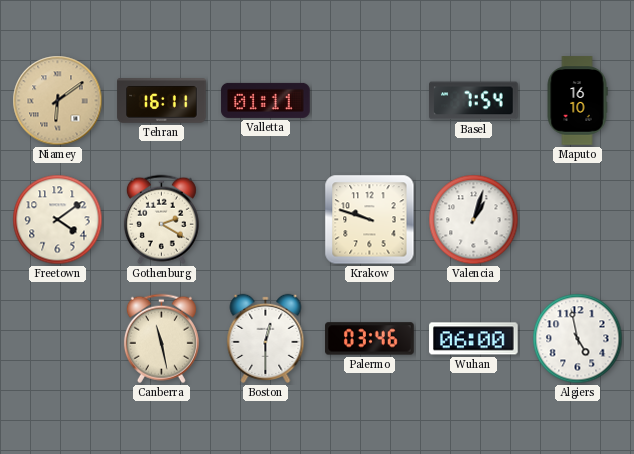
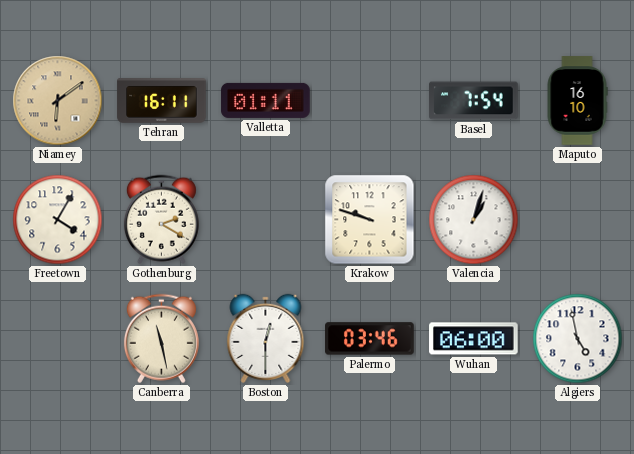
Freetown: 4:09 -> 4:05
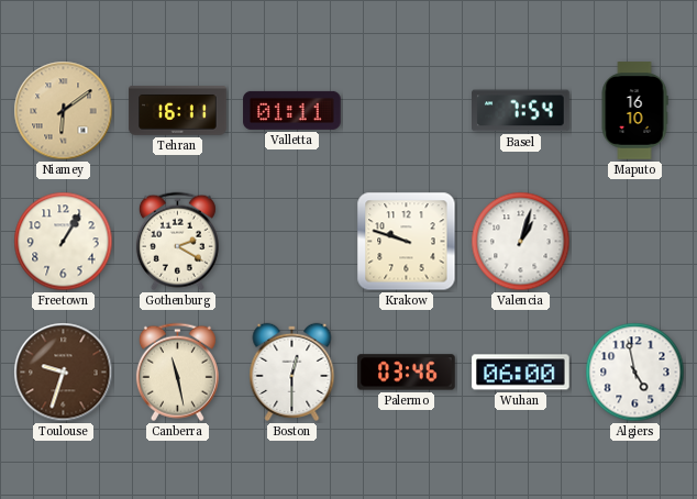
Freetown: 4:05 -> 1:05
Toulouse: none -> 9:33
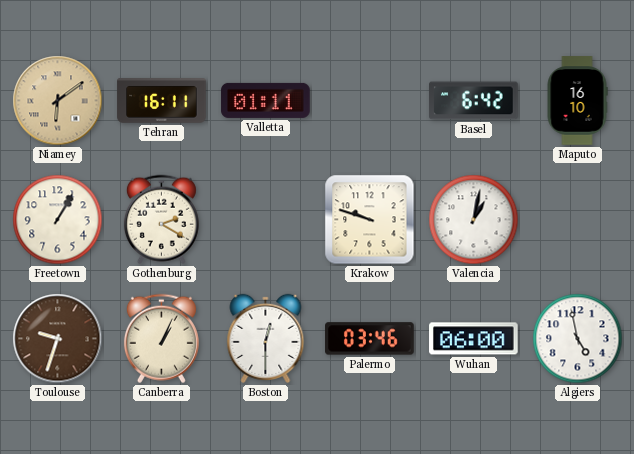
Basel: 7:54 -> 6:42
Valencia: 1:03 -> 1:02
Canberra: 11:28 -> 1:04
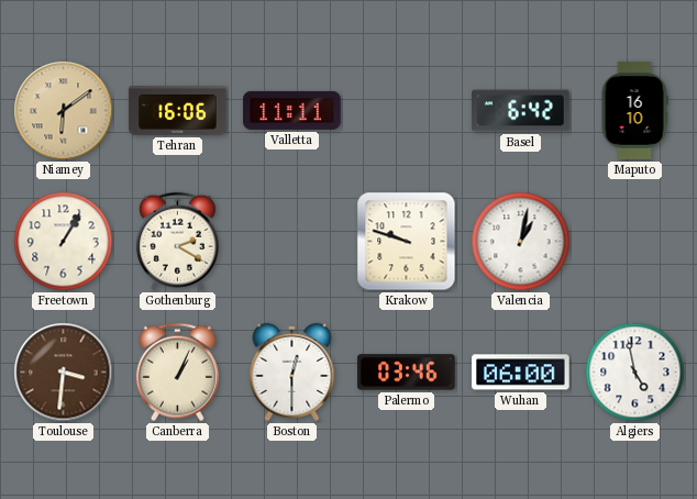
Tehran: 16:11 -> 16:06
Valletta: 01:11 -> 11:11
Toulouse: 9:33 -> 3:31
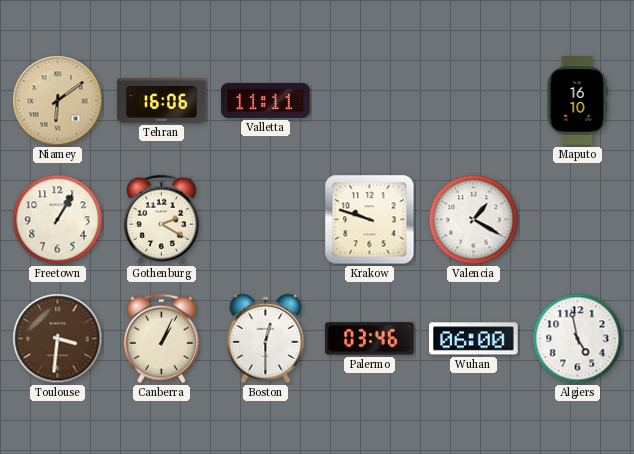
Basel: 6:42 -> none
Valencia: 1:02 -> 1:20
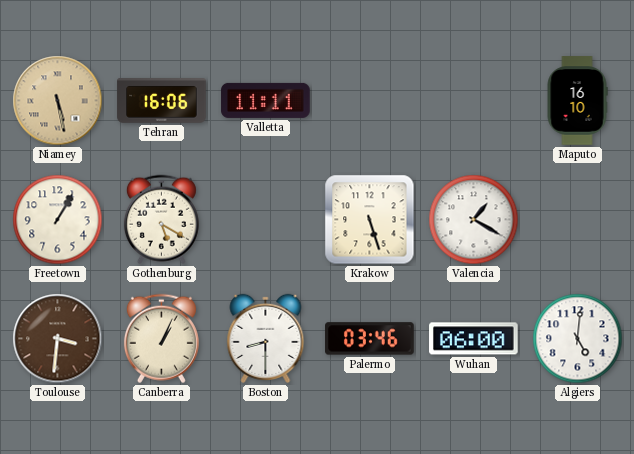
Niamey: 6:09 -> 5:28
Gothenburg: 2:20 -> 5:20
Krakow: 9:48 -> 5:27
Boston: 12:30 -> 8:30
Algiers: 4:58 -> 5:01
